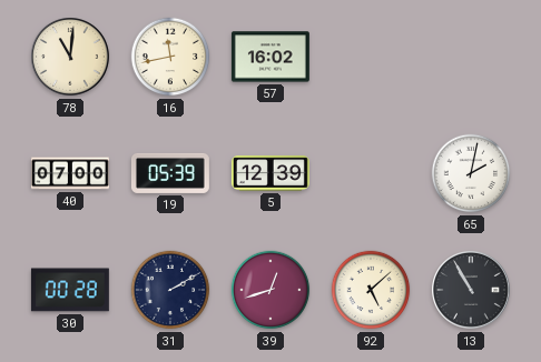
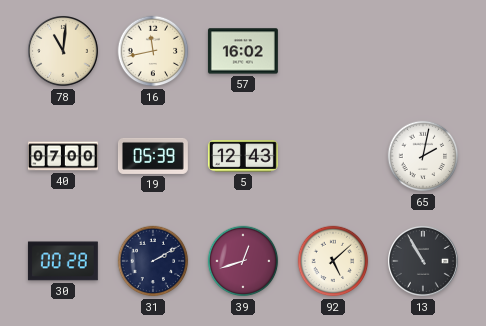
5: 12:39 -> 12:43
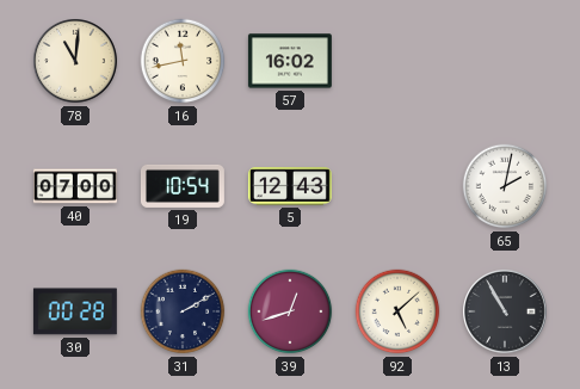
19: 05:39 -> 10:54
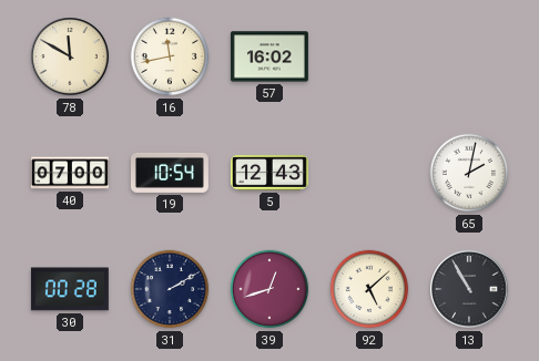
78: 11:01 -> 11:50
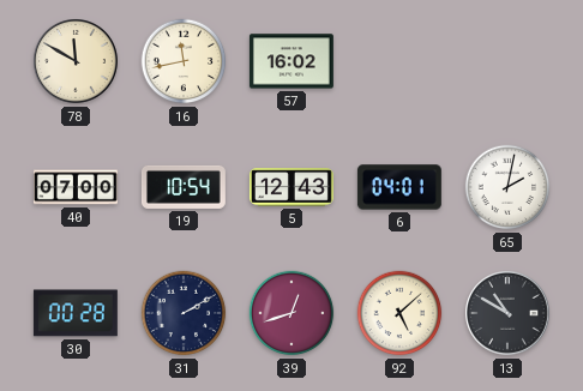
6: none -> 04:01
13: 10:55 -> 10:50
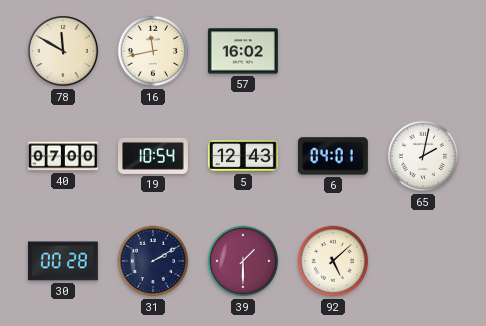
39: 12:42 -> 1:30
13: 10:50 -> none
